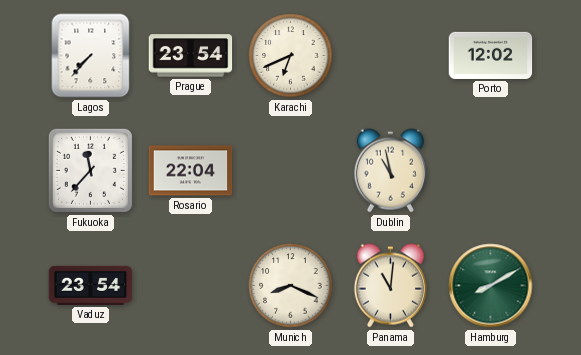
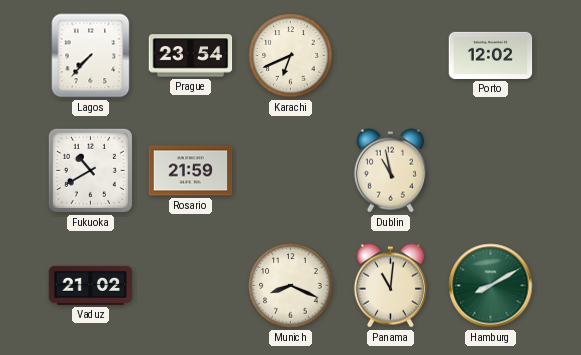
Fukuoka: 11:37 -> 10:40
Rosario: 22:04 -> 21:59
Vaduz: 23:54 -> 21:02
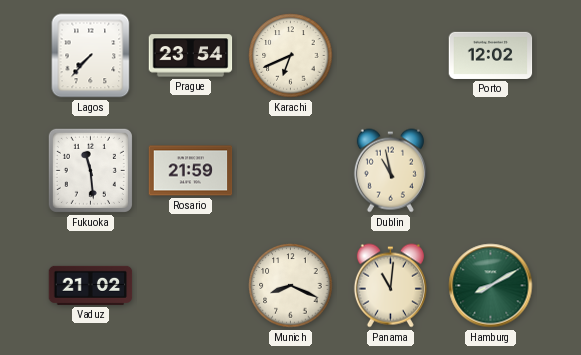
Fukuoka: 10:40 -> 11:29
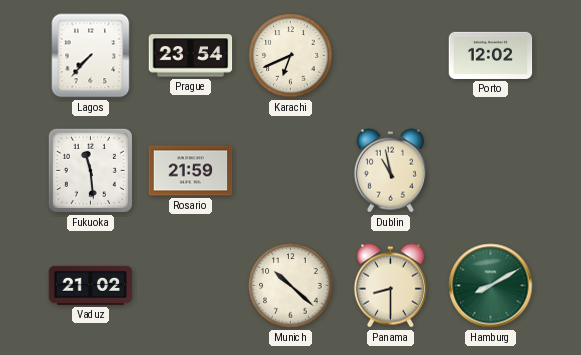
Munich: 8:19 -> 10:22
Panama: 11:01 -> 8:30
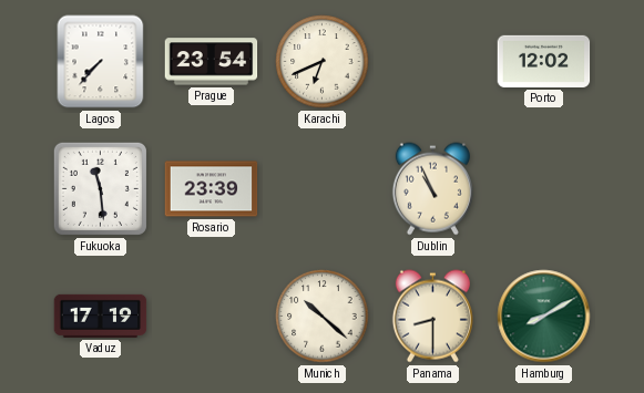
Rosario: 21:59 -> 23:39
Dublin: 10:58 -> 10:56
Vaduz: 21:02 -> 17:19
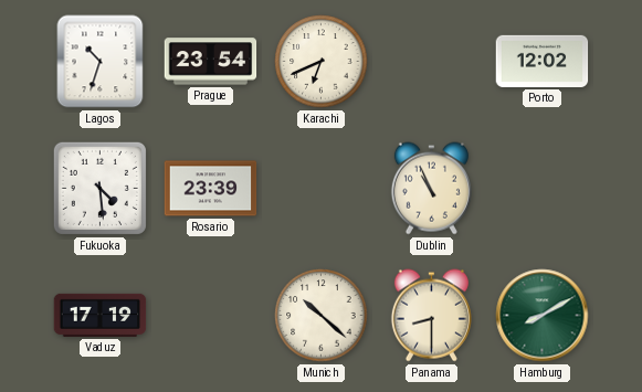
Lagos: 7:37 -> 10:33
Fukuoka: 11:29 -> 4:29
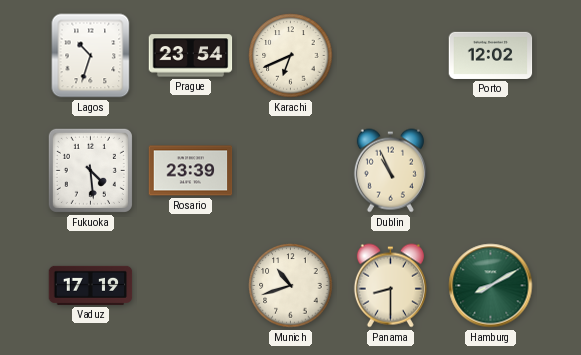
Munich: 10:22 -> 10:42
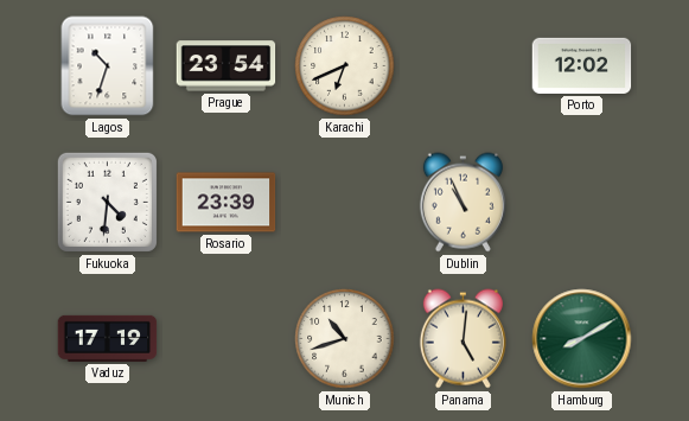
Fukuoka: 4:29 -> 4:31
Panama: 8:30 -> 5:01
